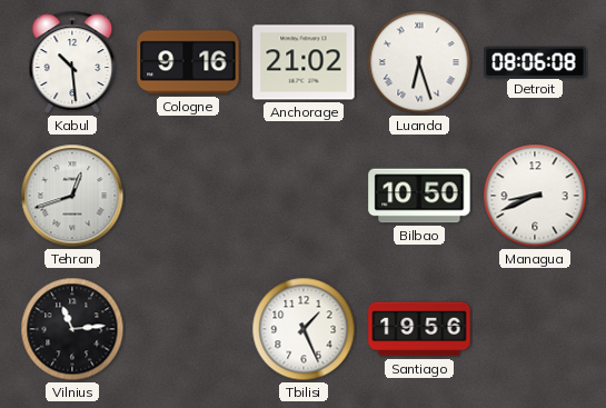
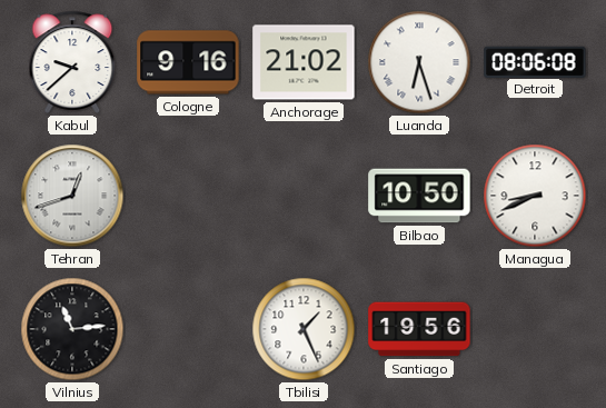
Kabul: 10:29 -> 9:38
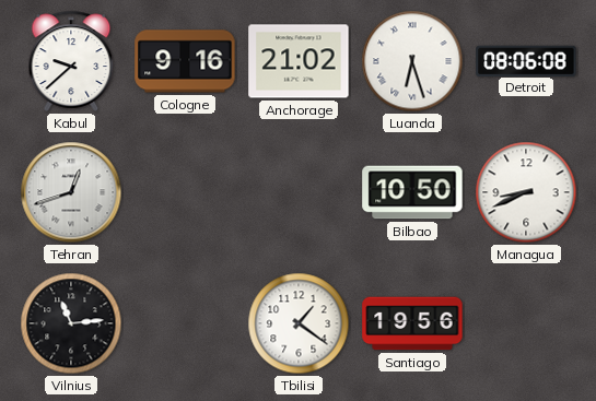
Tbilisi: 1:26 -> 1:21
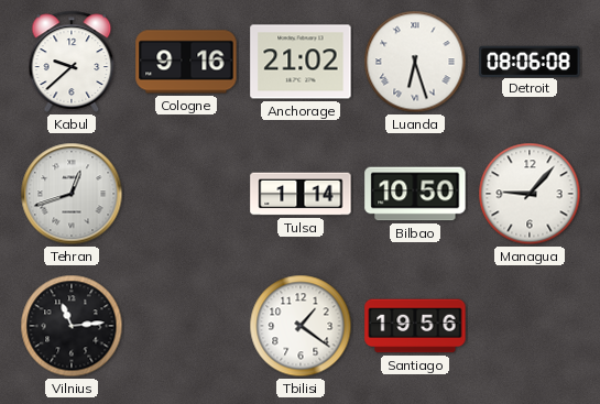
Tulsa: none -> 1:14
Managua: 8:41 -> 9:07
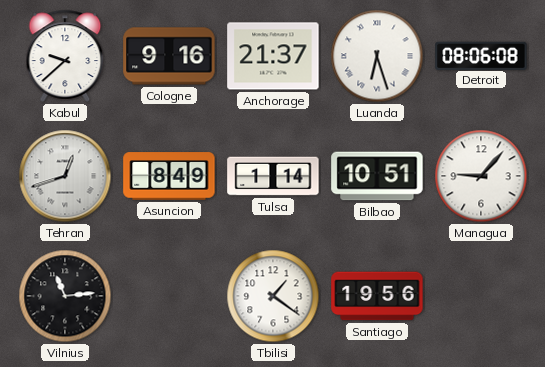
Anchorage: 21:02 -> 21:37
Asuncion: none -> 8:49
Bilbao: 10:50 -> 10:51
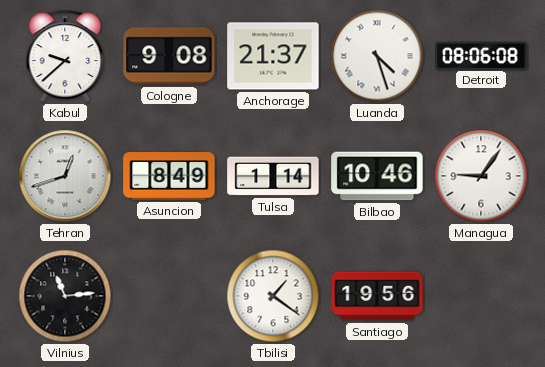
Cologne: 9:16 -> 9:08
Luanda: 6:27 -> 4:27
Bilbao: 10:51 -> 10:46
Managua: 9:07 -> 9:06
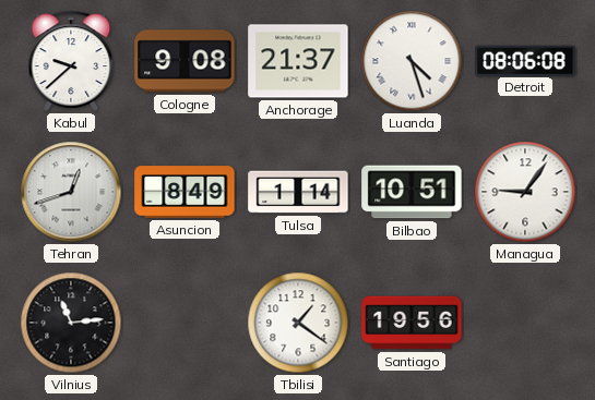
Bilbao: 10:46 -> 10:51
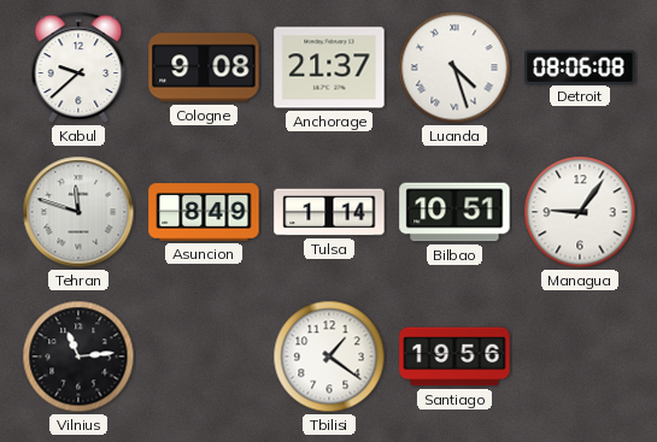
Tehran: 12:42 -> 11:48
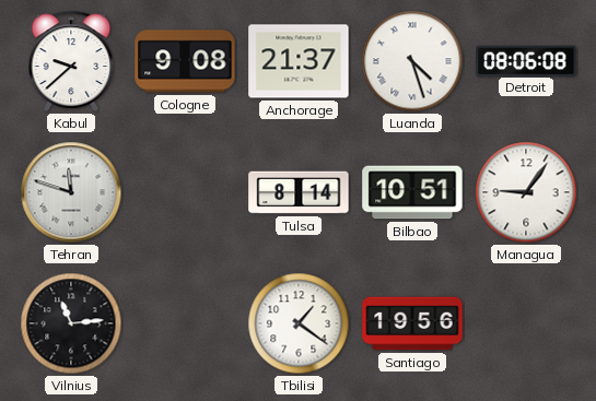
Asuncion: 8:49 -> none
Tulsa: 1:14 -> 8:14
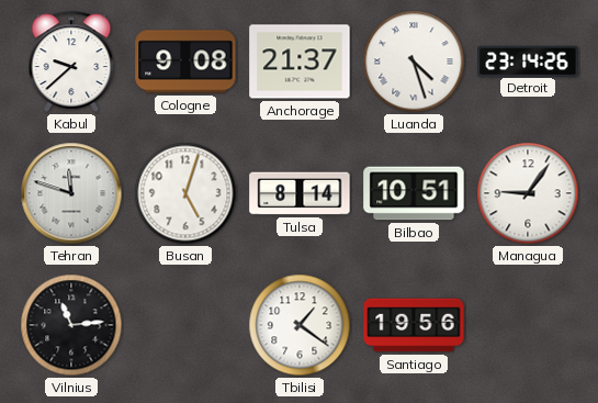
Detroit: 08:06 -> 23:14
Busan: none -> 5:03
